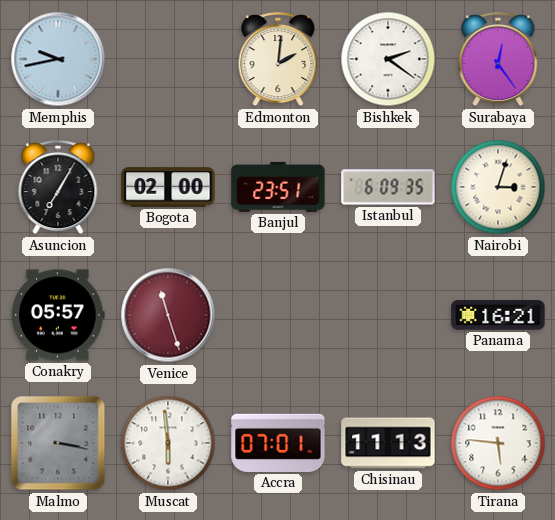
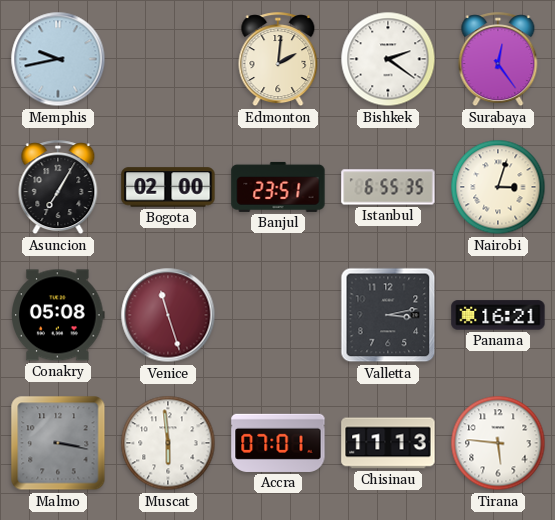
Istanbul: 6:09 -> 6:55
Conakry: 05:57 -> 05:08
Valletta: none -> 3:13
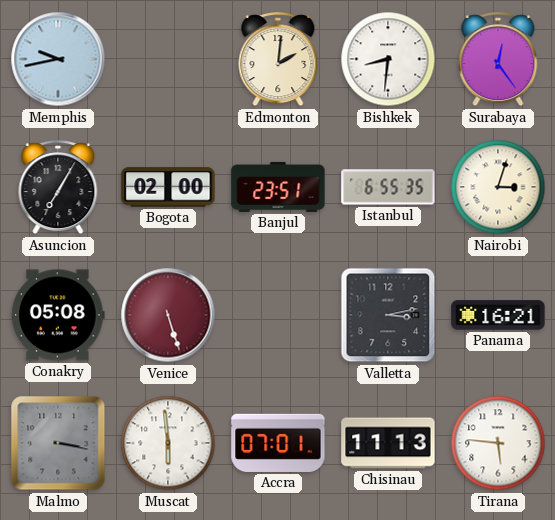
Bishkek: 2:21 -> 8:31
Venice: 11:27 -> 5:27
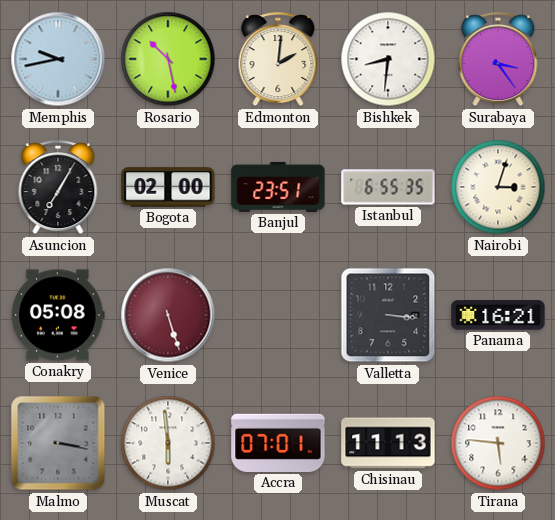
Rosario: none -> 10:28
Surabaya: 12:24 -> 3:24
Valletta: 3:13 -> 3:16
